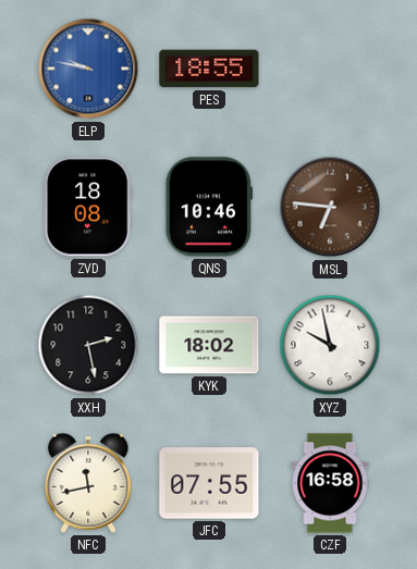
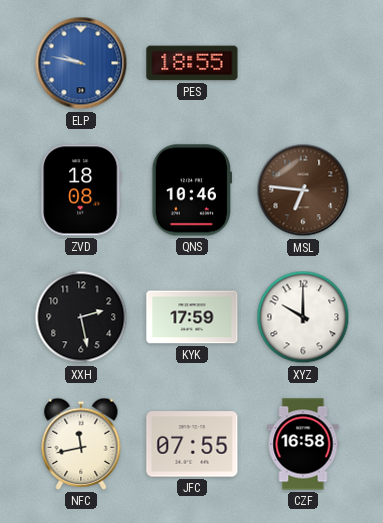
KYK: 18:02 -> 17:59
XYZ: 9:58 -> 10:00
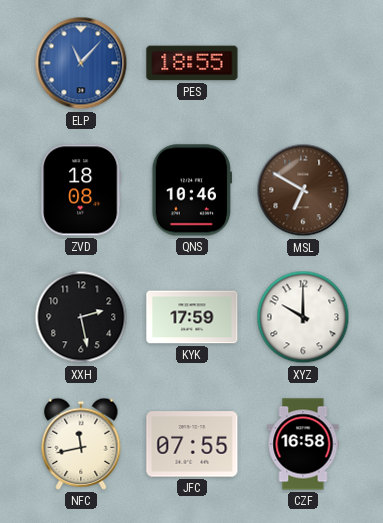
ELP: 9:47 -> 11:07
MSL: 6:46 -> 6:50
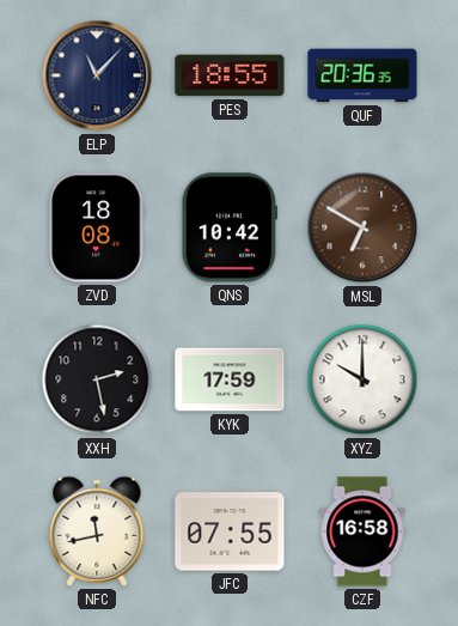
ELP dial: blue -> navy
QUF: none -> 20:36
QNS: 10:46 -> 10:42
